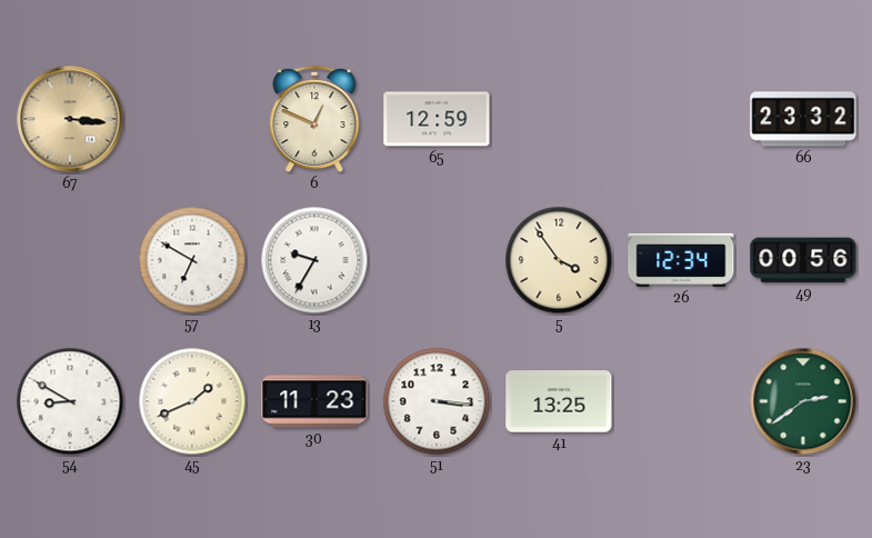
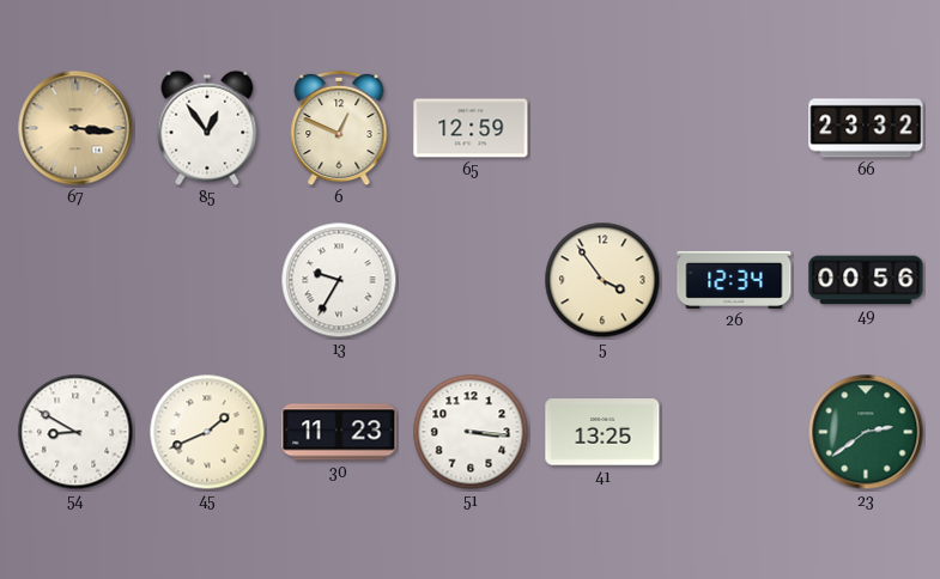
85: none -> 12:54
57: 6:50 -> none
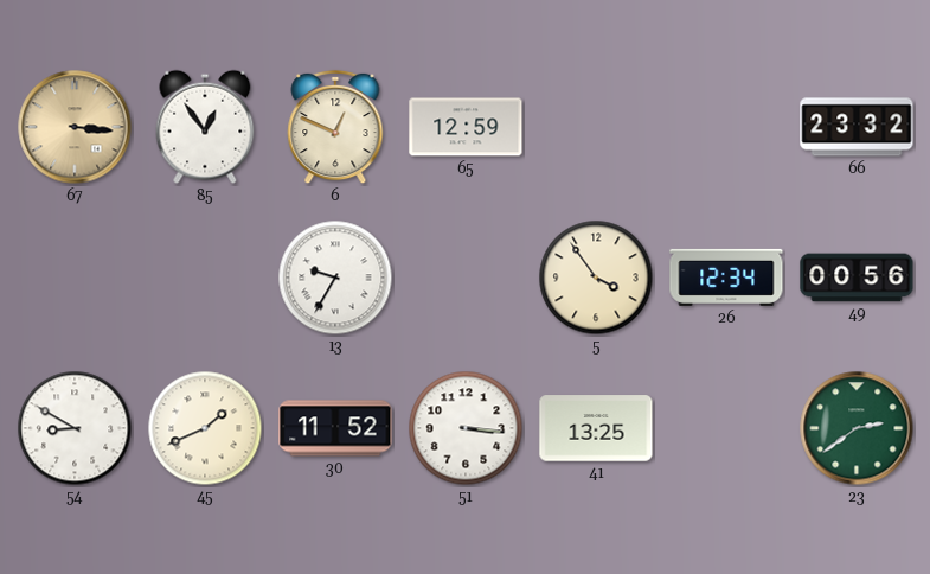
30: 11:23 -> 11:52
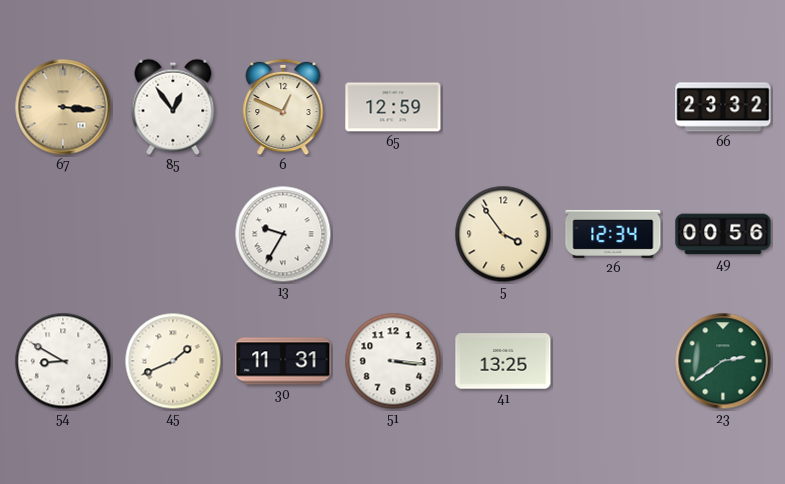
30: 11:52 -> 11:31
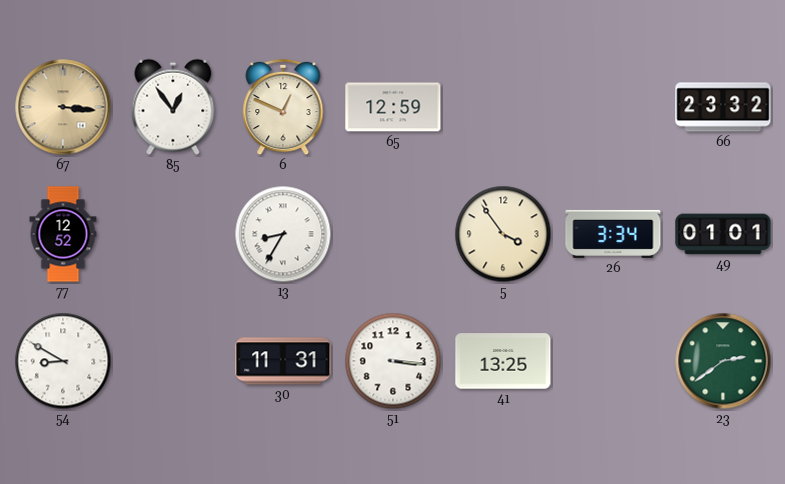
77: none -> 12:52
13: 9:35 -> 8:35
26: 12:34 -> 3:34
49: 00:56 -> 01:01
45: 1:41 -> none
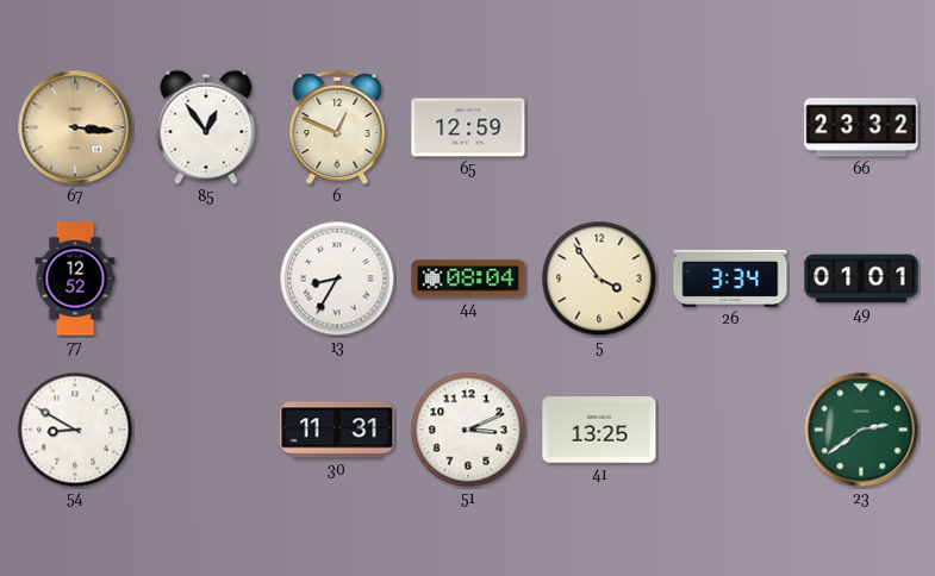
44: none -> 08:04
51: 3:16 -> 3:11
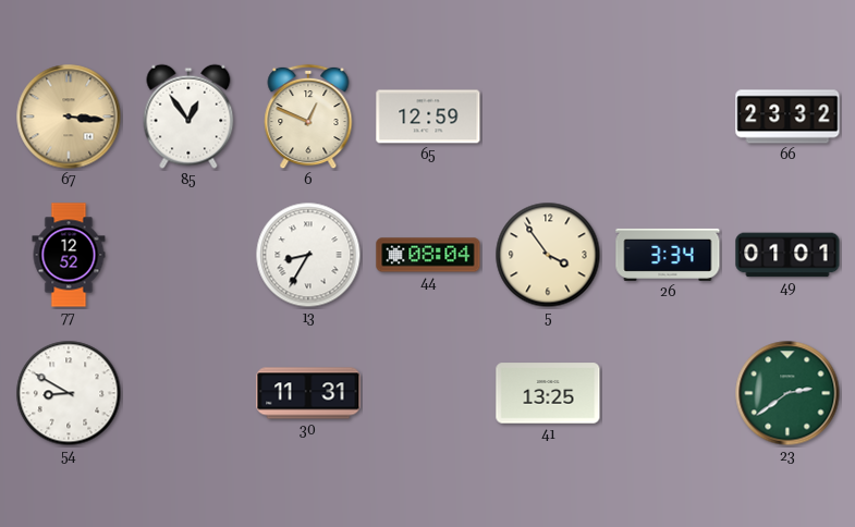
51: 3:11 -> none
